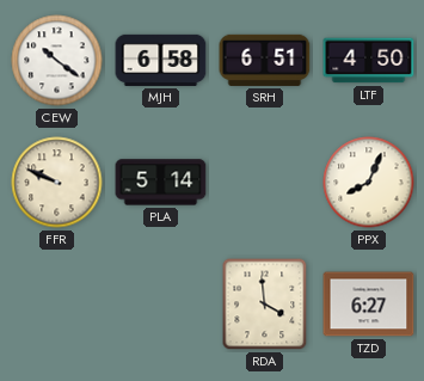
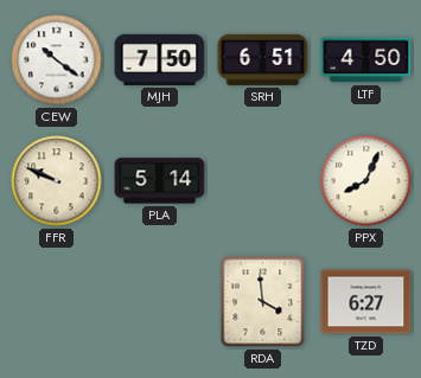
MJH: 6:58 -> 7:50
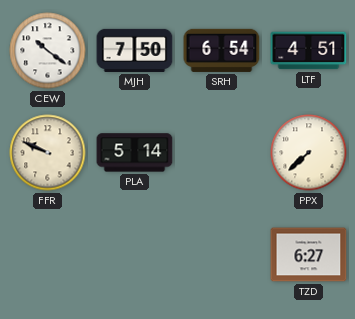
SRH: 6:51 -> 6:54
LTF: 4:50 -> 4:51
PPX: 8:04 -> 7:38
RDA: 3:59 -> none
